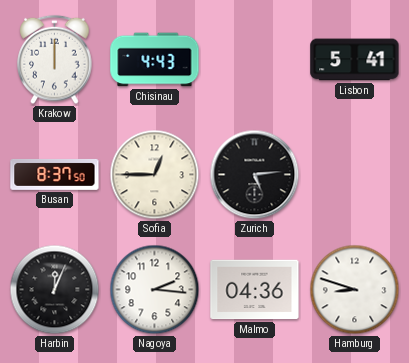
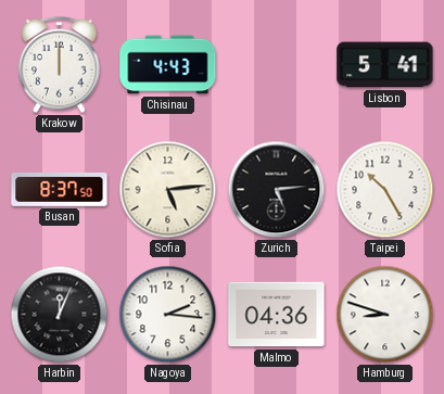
Sofia: 12:45 -> 5:14
Taipei: none -> 10:25
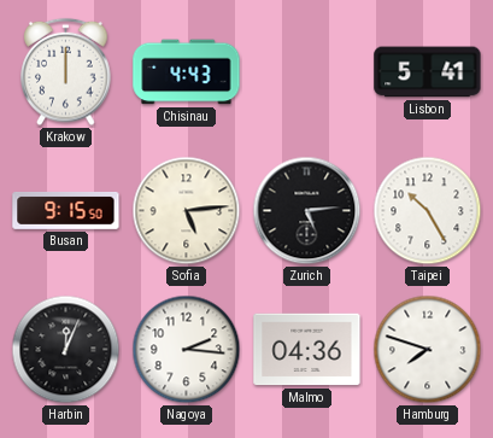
Busan: 8:37 -> 9:15
Hamburg: 8:48 -> 7:48
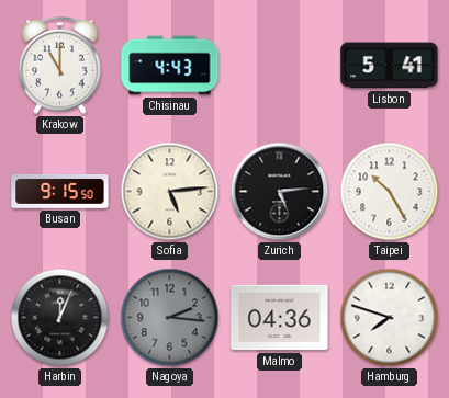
Krakow: 12:00 -> 11:00
Nagoya dial: white -> grey
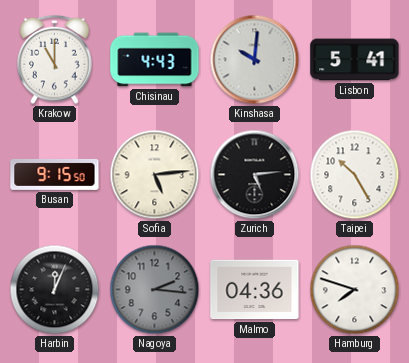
Kinshasa: none -> 10:01
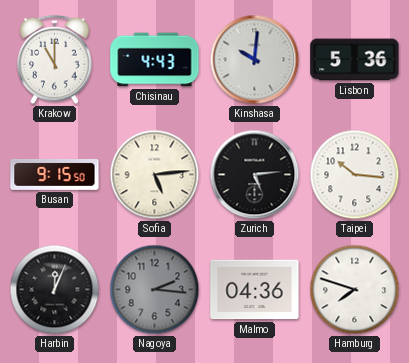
Lisbon: 5:41 -> 5:36
Taipei: 10:25 -> 10:16
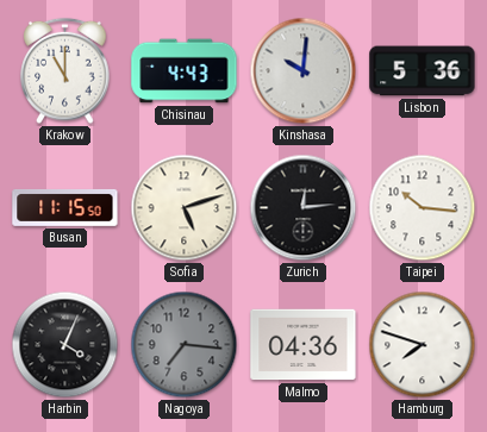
Busan: 9:15 -> 11:15
Sofia: 5:14 -> 5:12
Zurich: 5:14 -> 12:14
Harbin: 12:04 -> 4:04
Nagoya: 2:16 -> 7:16
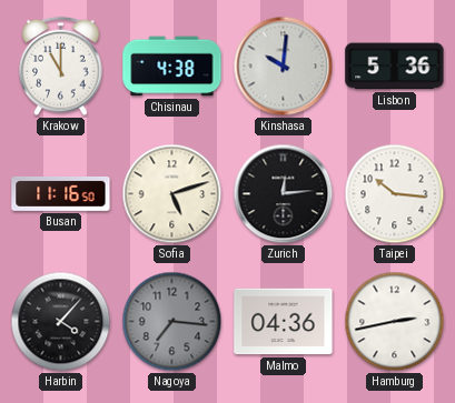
Chisinau: 4:43 -> 4:38
Busan: 11:15 -> 11:16
Harbin: 4:04 -> 4:07
Hamburg: 7:48 -> 2:43
